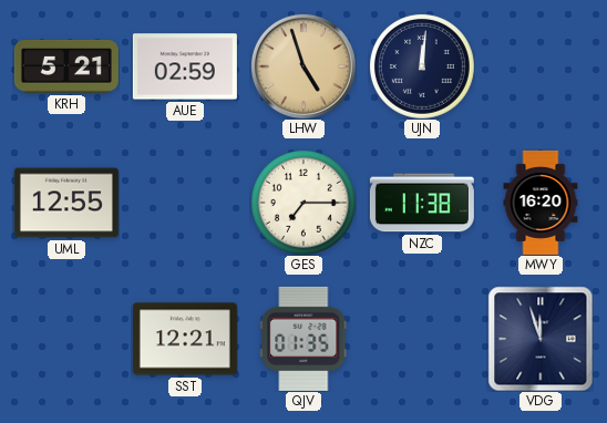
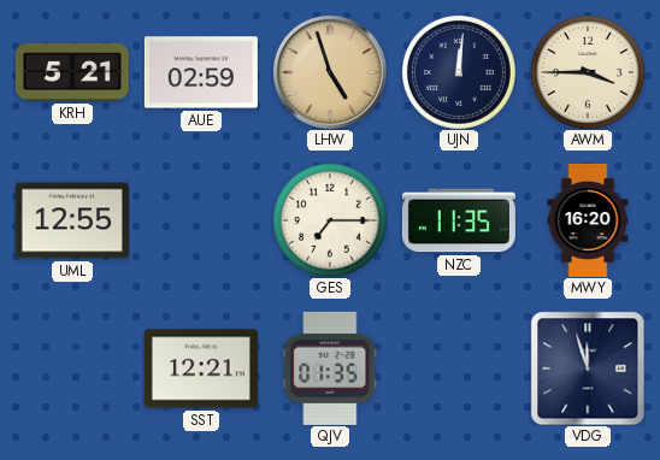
AWM: none -> 3:45
NZC: 11:38 -> 11:35
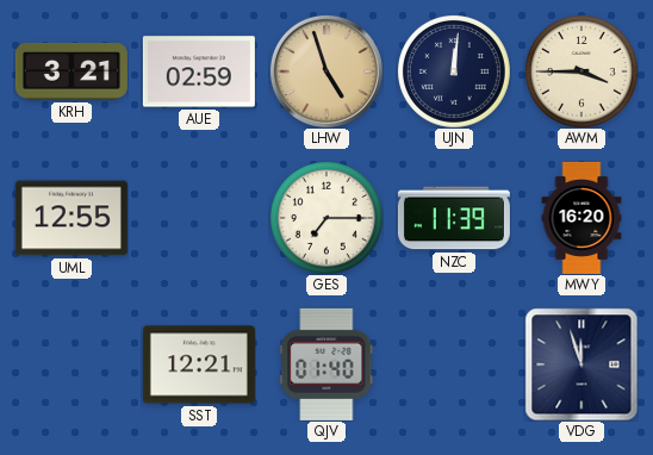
KRH: 5:21 -> 3:21
NZC: 11:35 -> 11:39
QJV: 01:35 -> 01:40
